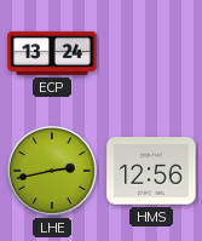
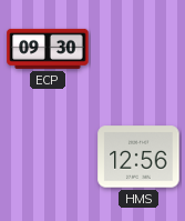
ECP: 13:24 -> 09:30
LHE: 2:43 -> none
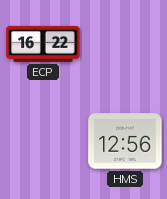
ECP: 09:30 -> 16:22
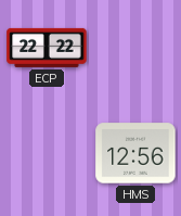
ECP: 16:22 -> 22:22
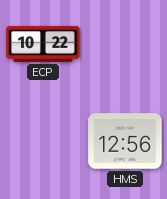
ECP: 22:22 -> 10:22
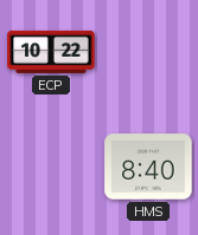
HMS: 12:56 -> 8:40
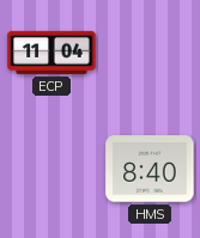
ECP: 10:22 -> 11:04
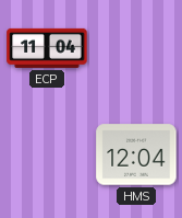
HMS: 8:40 -> 12:04
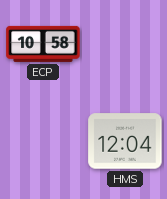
ECP: 11:04 -> 10:58
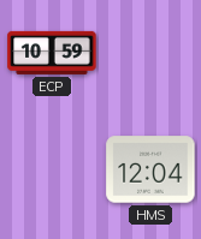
ECP: 10:58 -> 10:59
